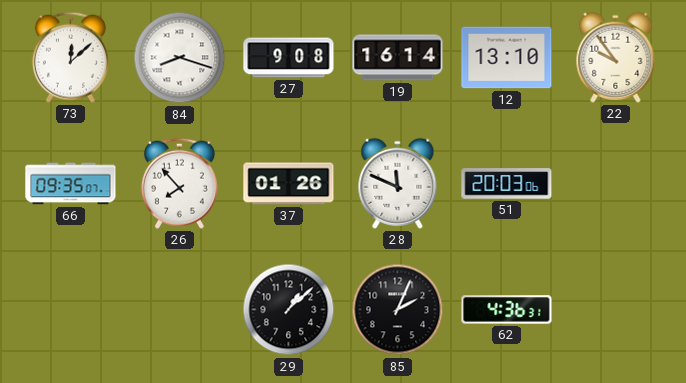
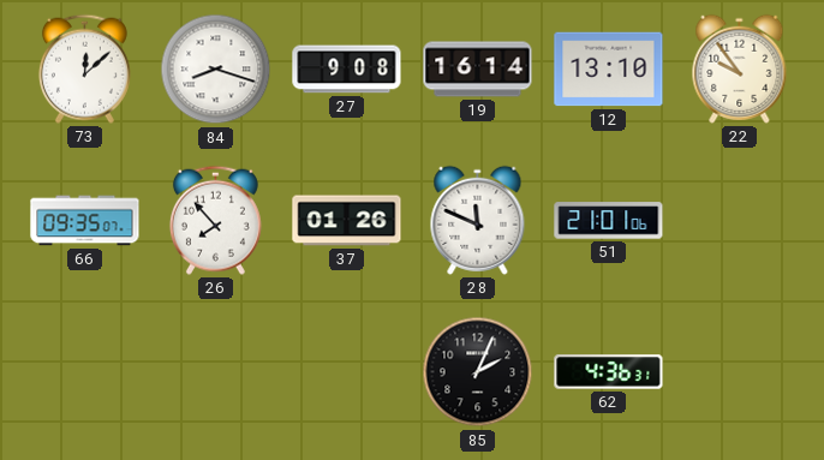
51: 20:03 -> 21:01
29: 1:08 -> none
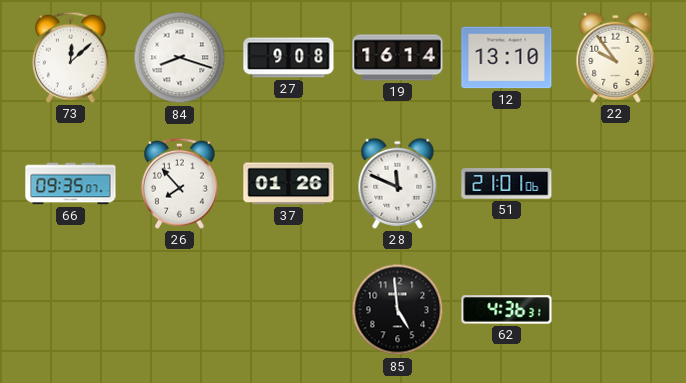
85: 2:04 -> 4:59
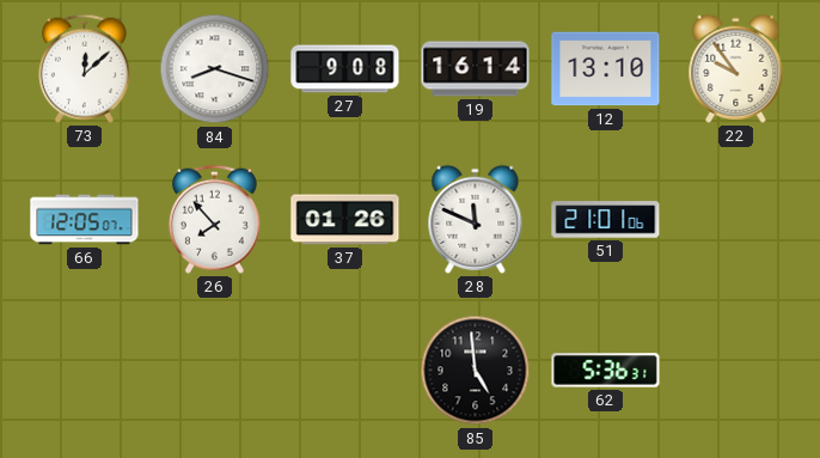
66: 09:35 -> 12:05
62: 4:36 -> 5:36
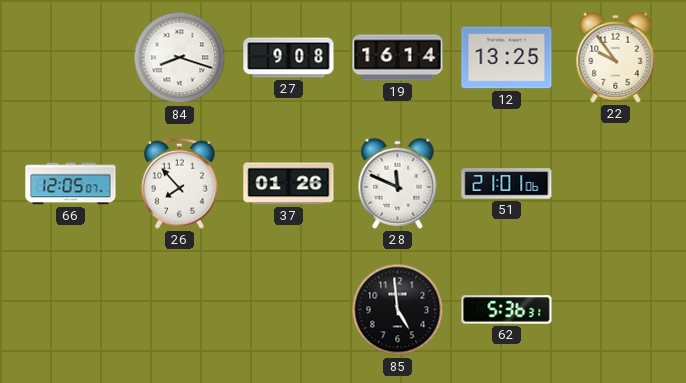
73: 12:08 -> none
12: 13:10 -> 13:25
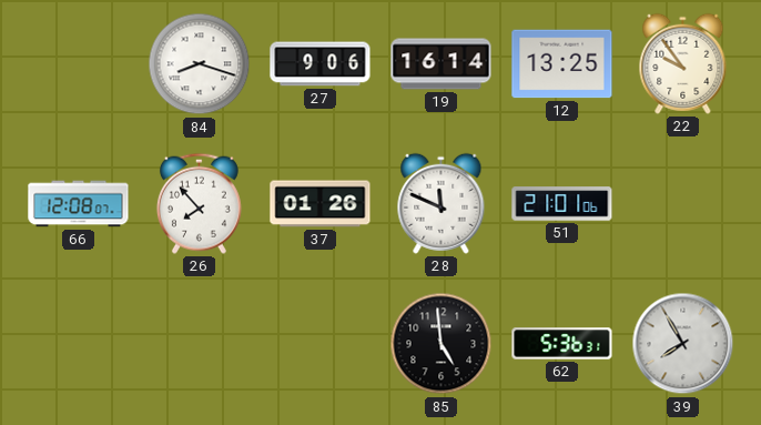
27: 9:08 -> 9:06
66: 12:05 -> 12:08
39: none -> 7:55
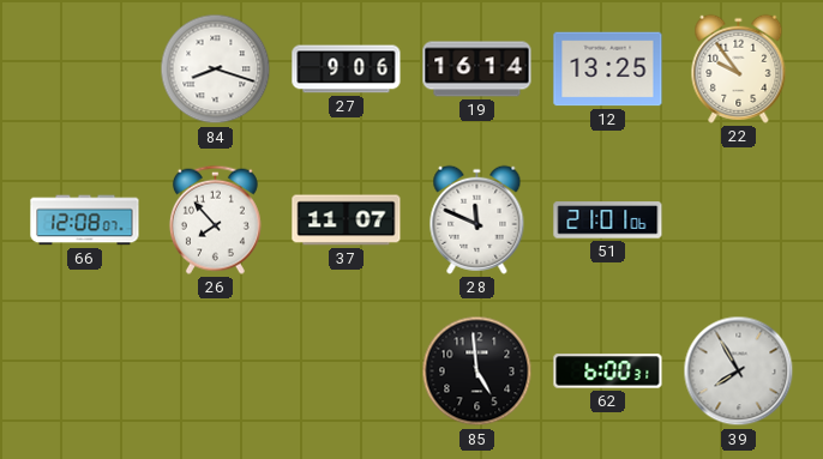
37: 01:26 -> 11:07
62: 5:36 -> 6:00
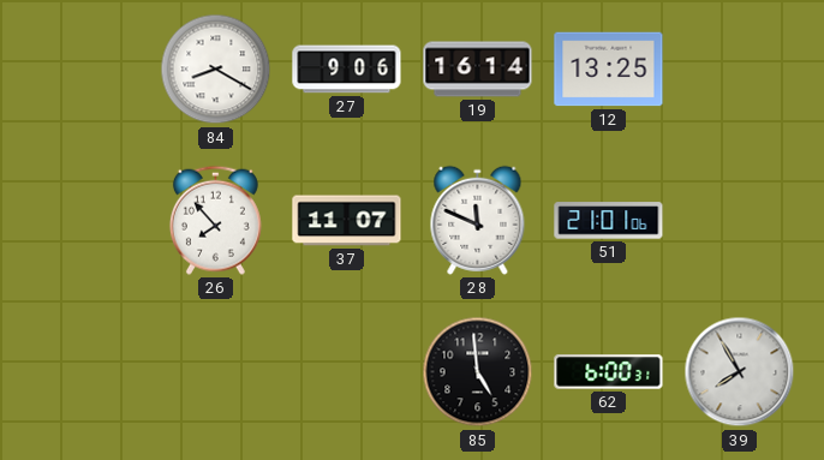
84: 8:18 -> 8:20
22: 9:54 -> none
66: 12:08 -> none
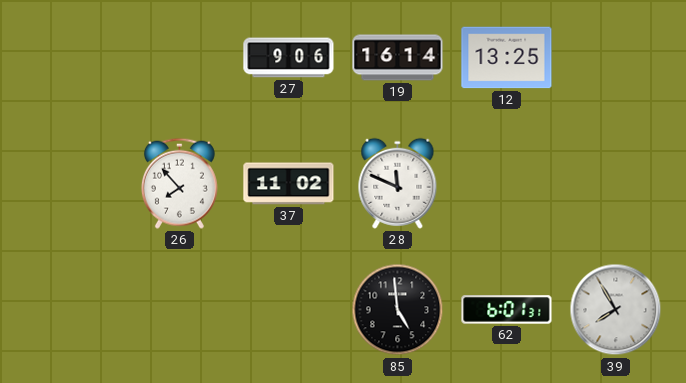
84: 8:20 -> none
37: 11:07 -> 11:02
51: 21:01 -> none
62: 6:00 -> 6:01
